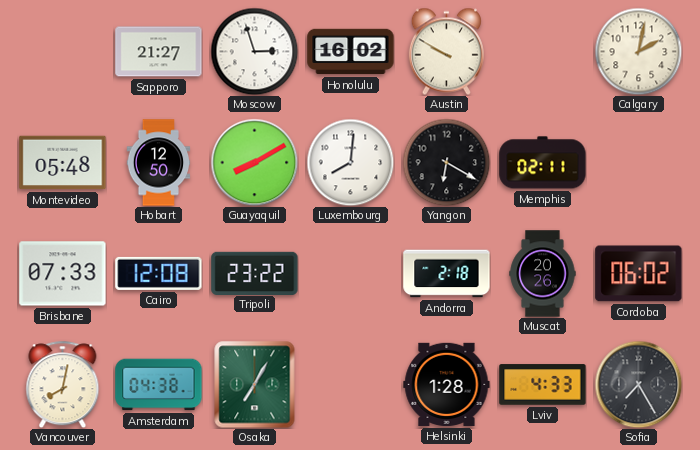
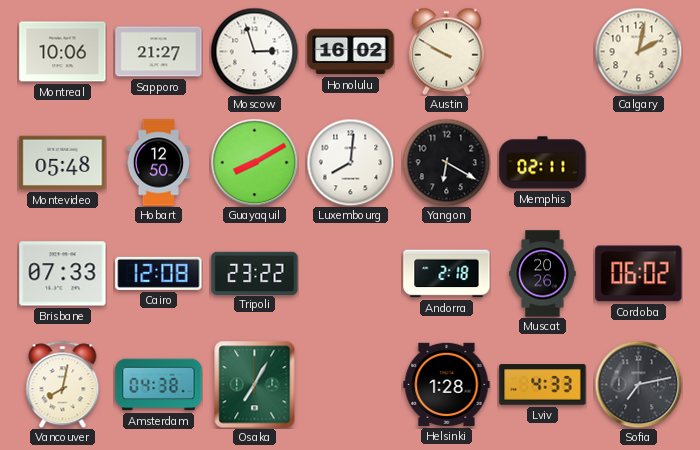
Montreal: none -> 10:06
Sofia: 7:25 -> 7:13
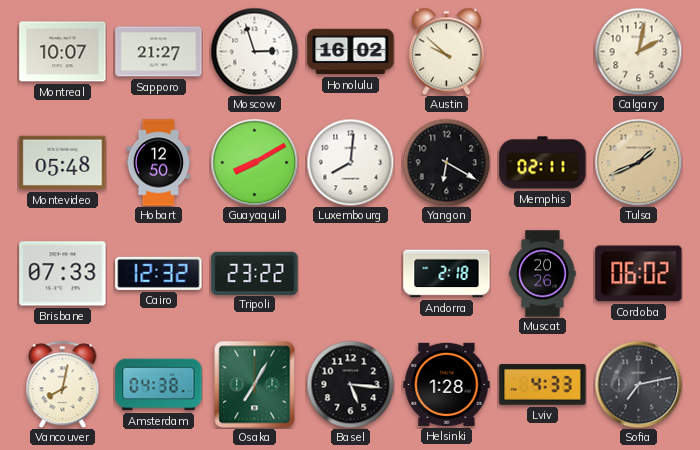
Montreal: 10:06 -> 10:07
Austin: 9:50 -> 9:52
Tulsa: none -> 1:41
Cairo: 12:08 -> 12:32
Basel: none -> 5:16
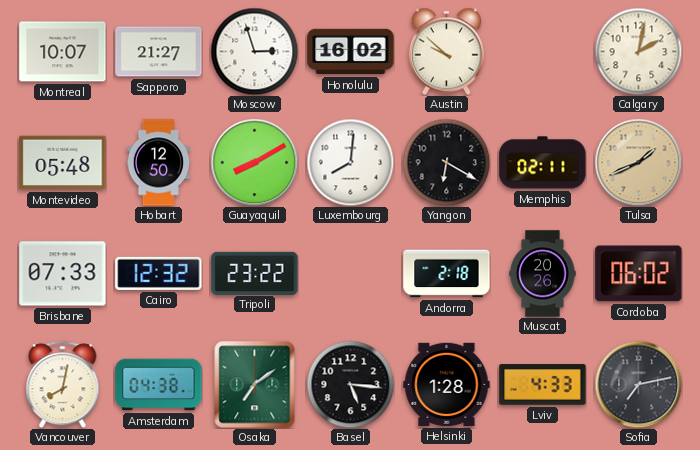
Osaka: 7:05 -> 7:09
